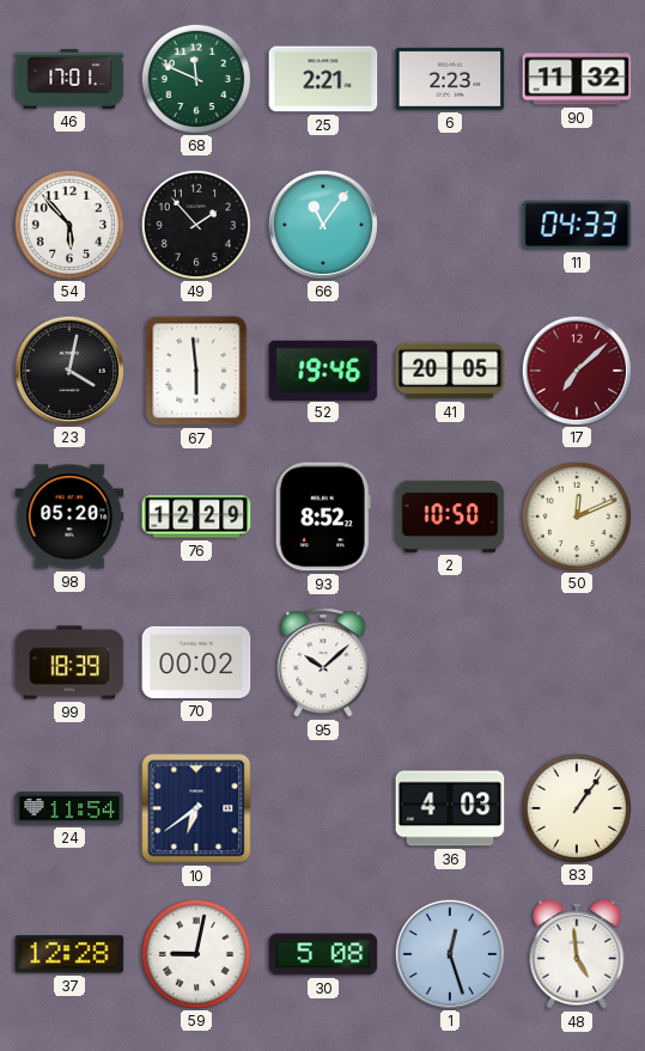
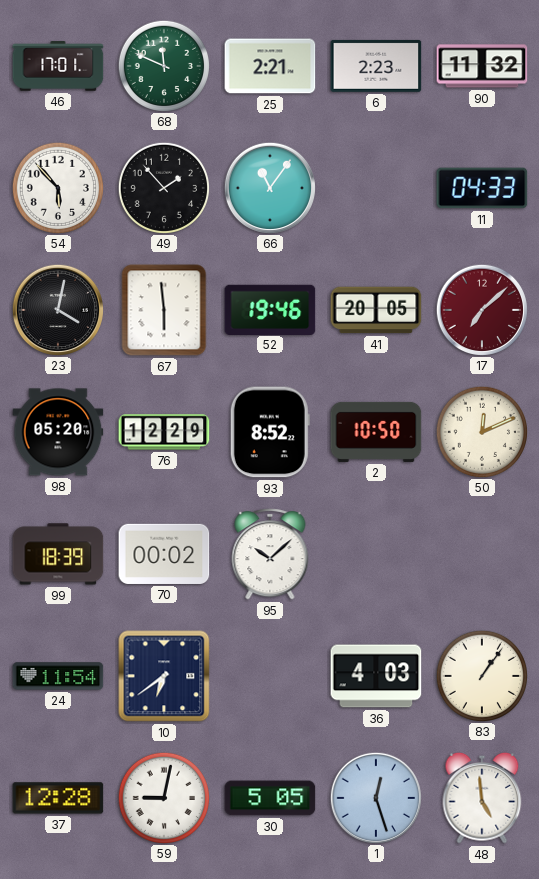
30: 5:08 -> 5:05
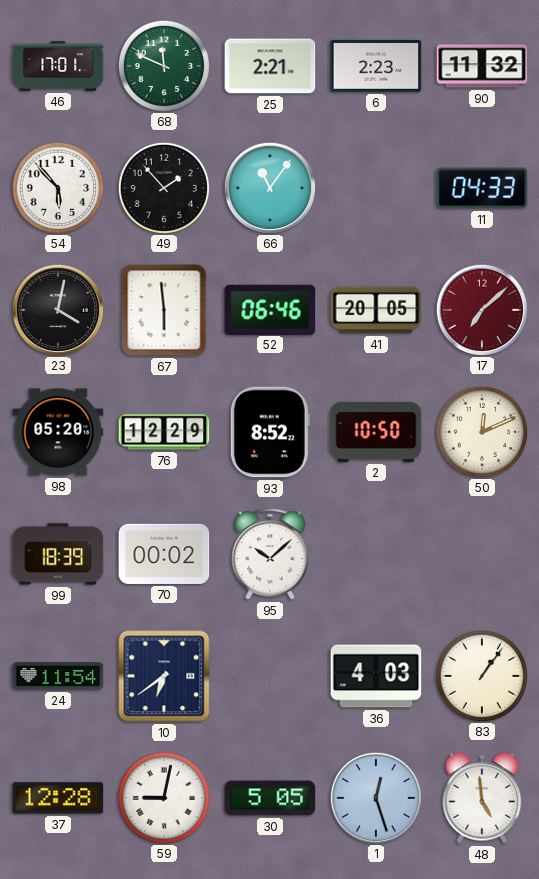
52: 19:46 -> 06:46
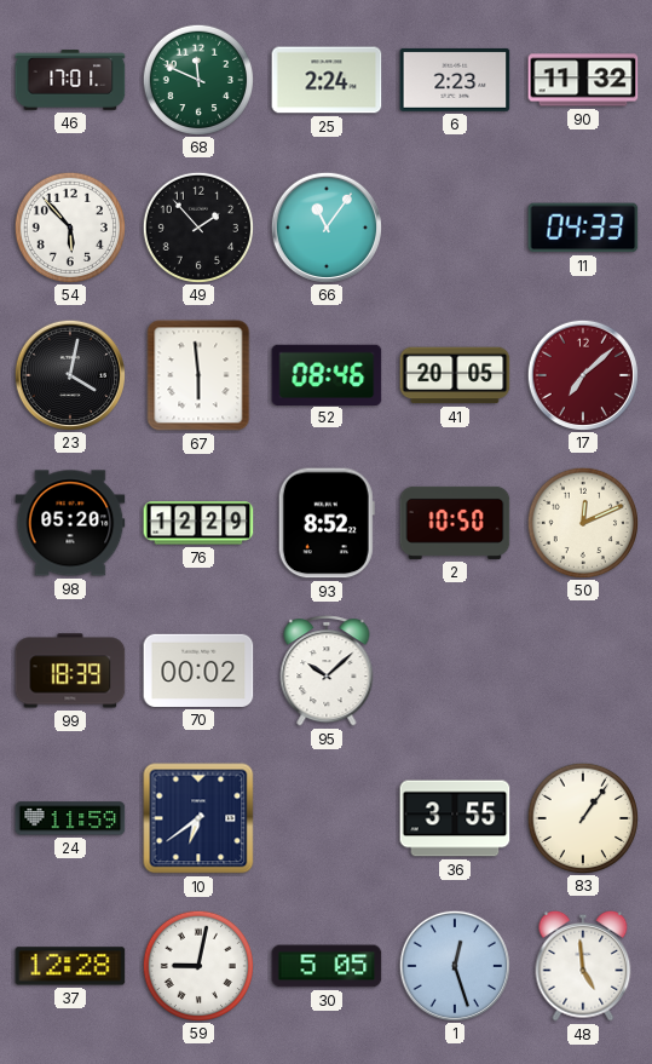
25: 2:21 -> 2:24
52: 06:46 -> 08:46
24: 11:54 -> 11:59
36: 4:03 -> 3:55
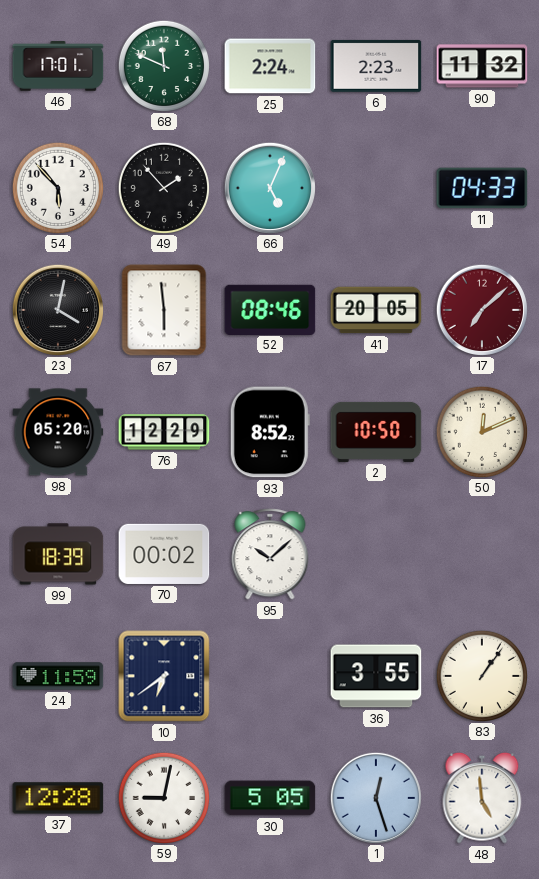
66: 11:06 -> 5:04
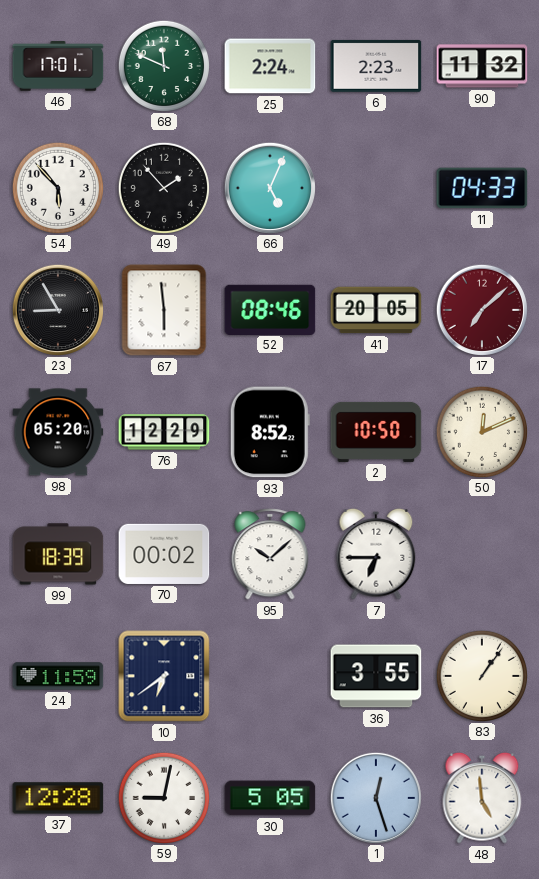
23: 4:02 -> 8:55
7: none -> 6:45
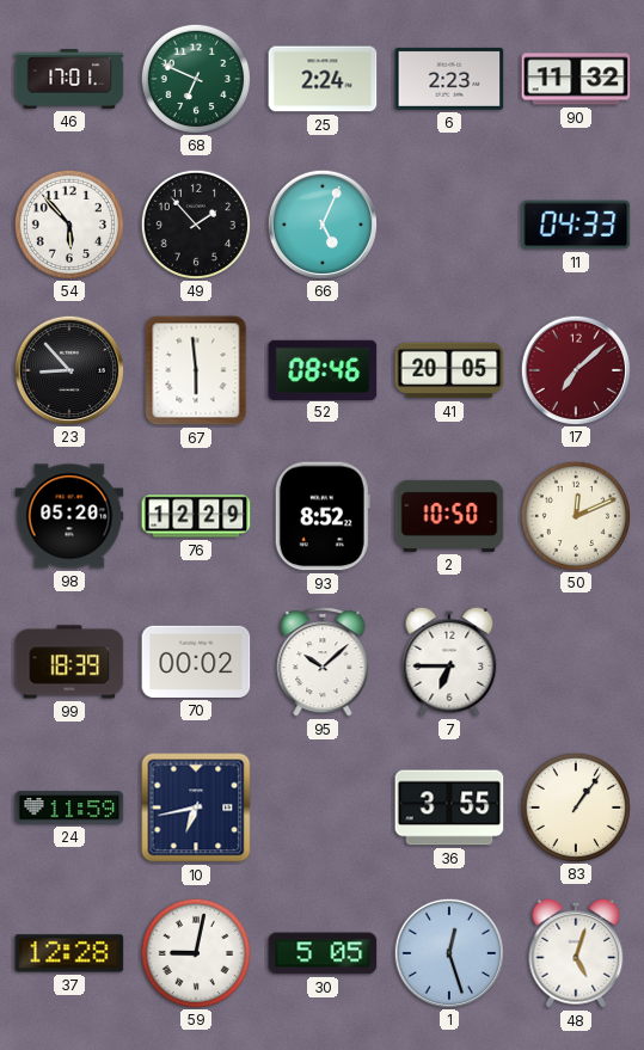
68: 11:49 -> 6:49
23: 8:55 -> 8:53
10: 6:39 -> 6:43
48: 4:59 -> 5:03
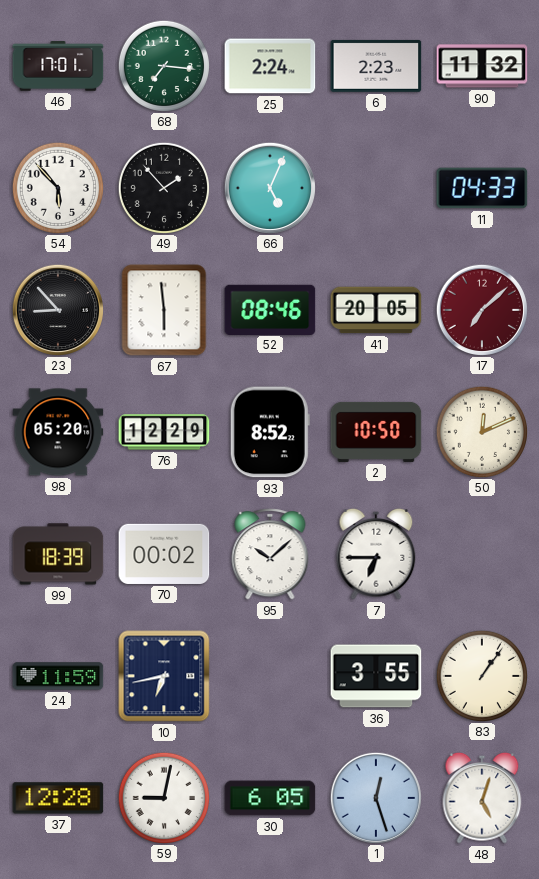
68: 6:49 -> 7:16
30: 5:05 -> 6:05
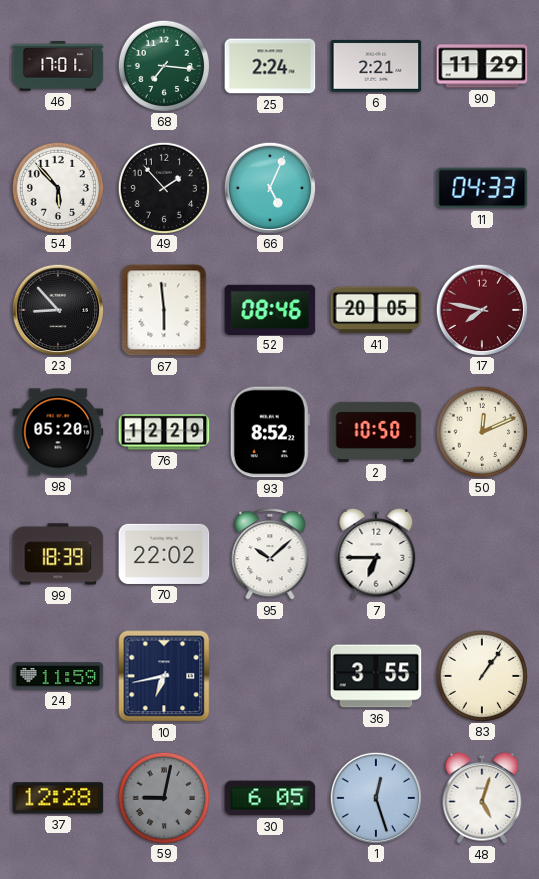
6: 2:23 -> 2:21
90: 11:32 -> 11:29
17: 7:08 -> 7:47
70: 00:02 -> 22:02
59 dial: white -> grey
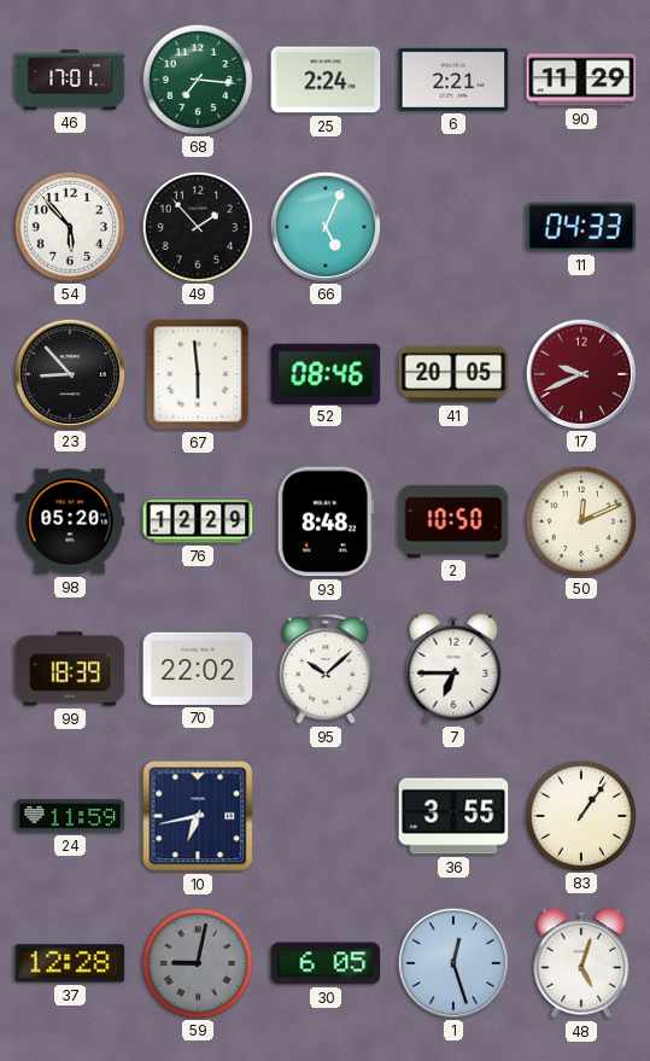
17: 7:47 -> 9:41
93: 8:52 -> 8:48
